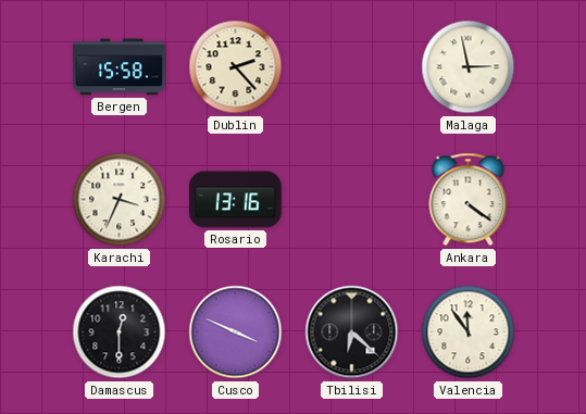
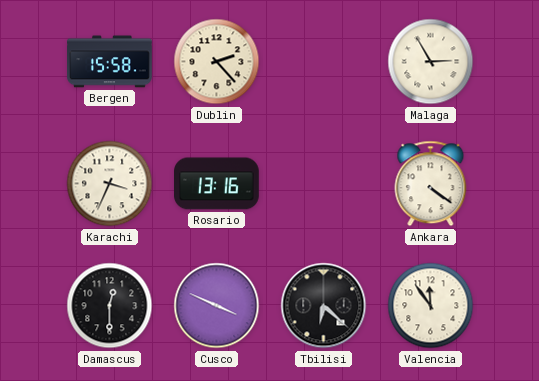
Malaga: 2:58 -> 2:55
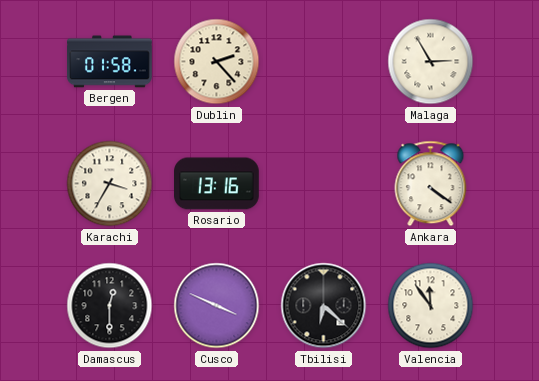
Bergen: 15:58 -> 01:58
Karachi: 3:34 -> 3:35
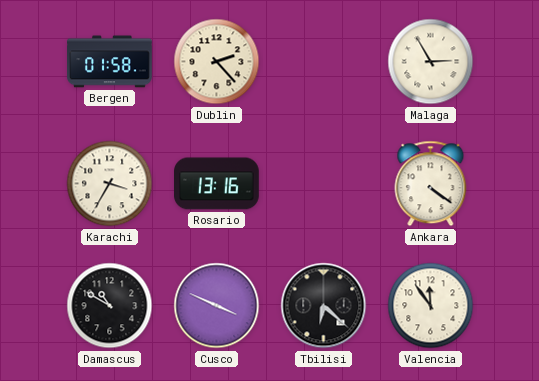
Damascus: 12:30 -> 10:50
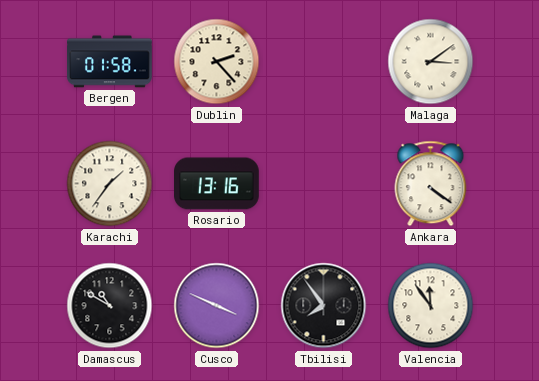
Malaga: 2:55 -> 3:09
Karachi: 3:35 -> 1:36
Tbilisi: 6:22 -> 7:54
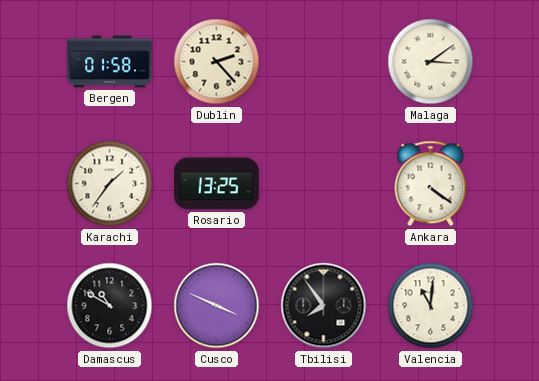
Rosario: 13:16 -> 13:25
Valencia: 11:54 -> 11:01
